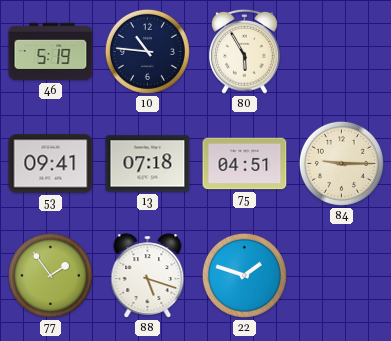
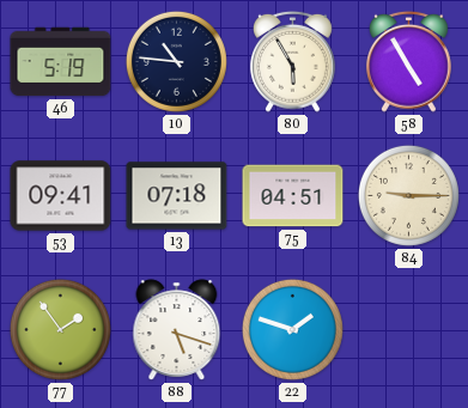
58: none -> 4:55
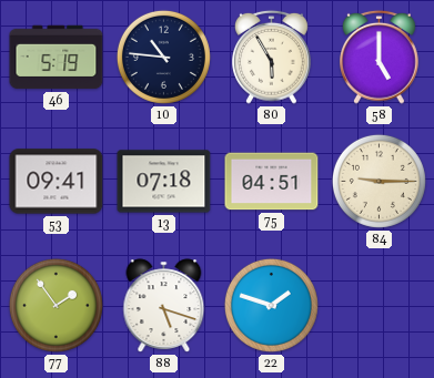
58: 4:55 -> 5:00
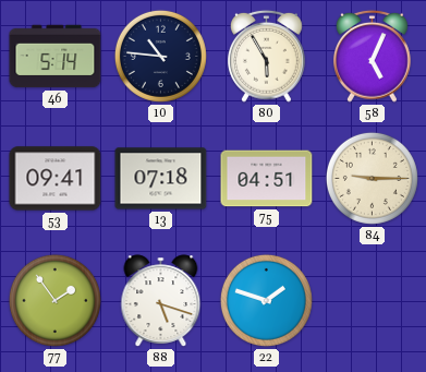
46: 5:19 -> 5:14
58: 5:00 -> 5:04
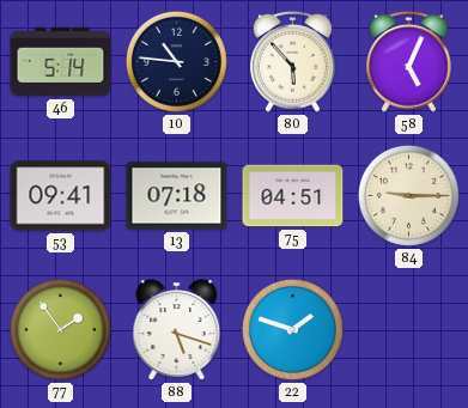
80: 5:55 -> 5:53
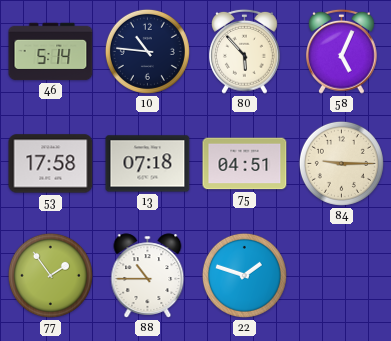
53: 09:41 -> 17:58
88: 5:18 -> 10:45
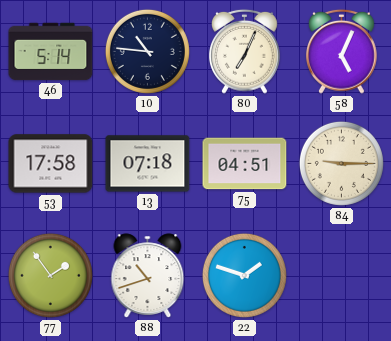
80: 5:53 -> 7:04
88: 10:45 -> 10:42
